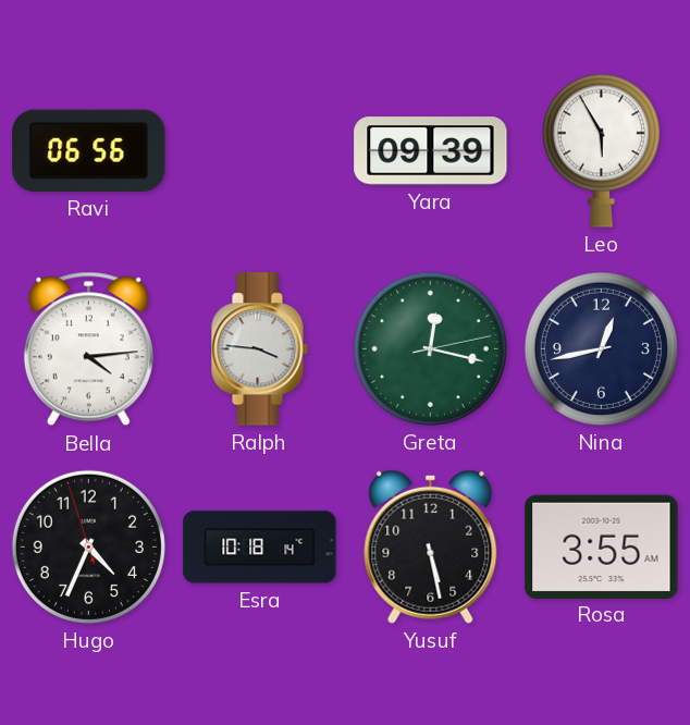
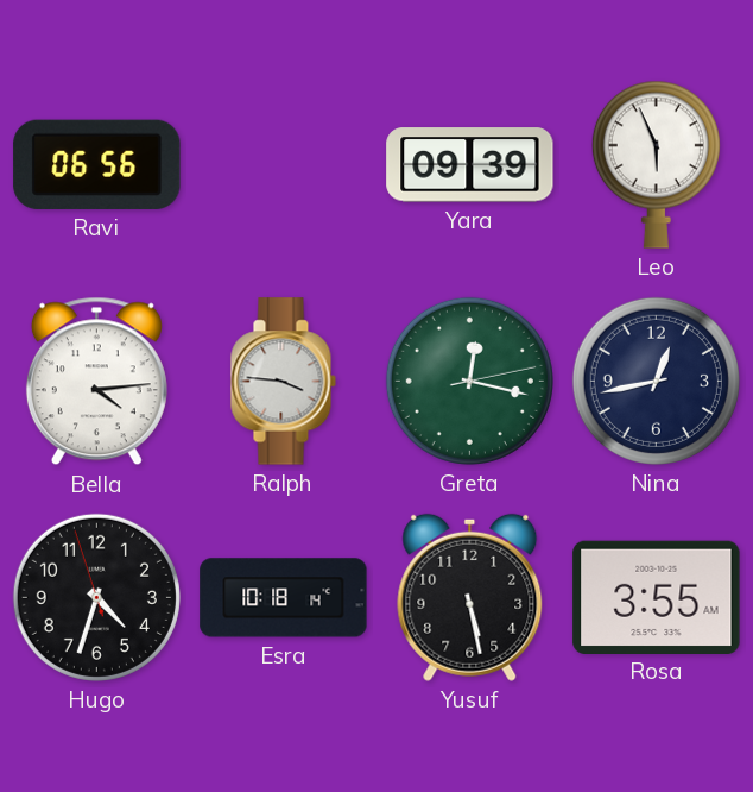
Leo: 5:55 -> 5:56
Hugo: 4:33 -> 4:32
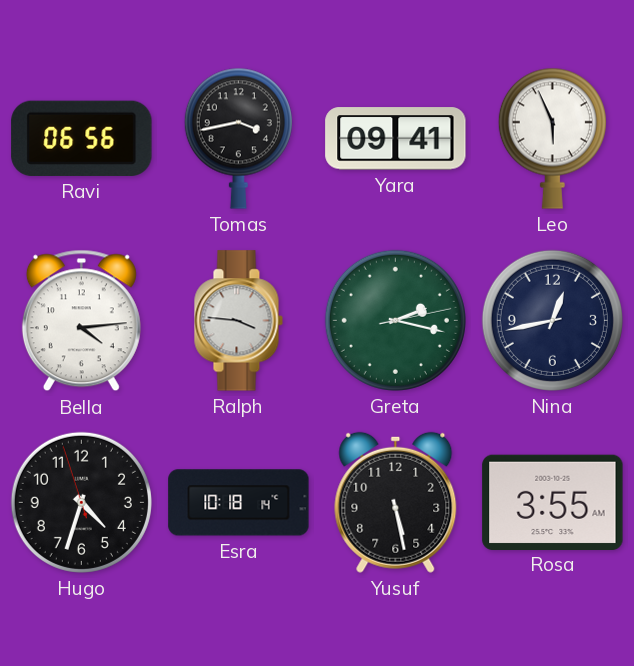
Tomas: none -> 3:43
Yara: 09:39 -> 09:41
Greta: 12:17 -> 2:17
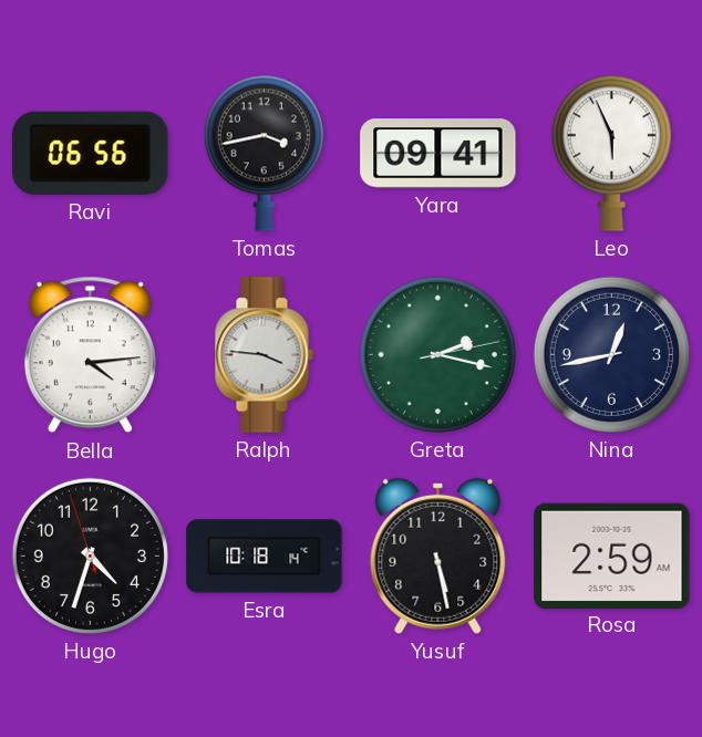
Rosa: 3:55 -> 2:59
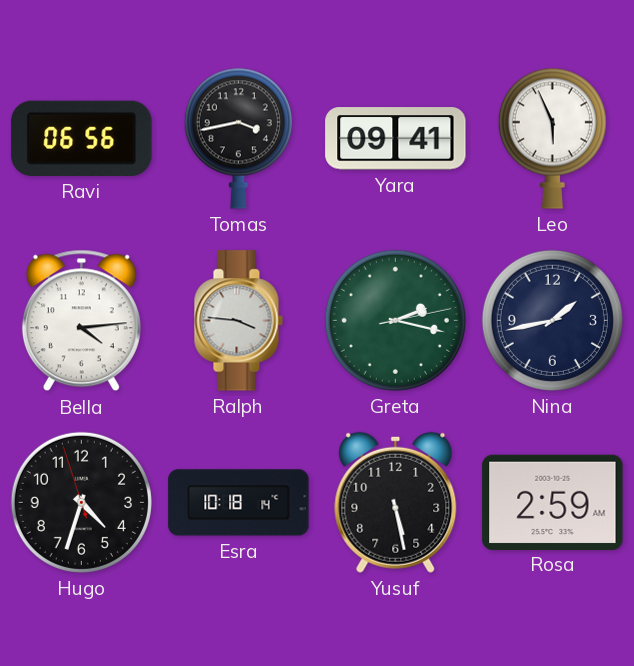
Nina: 12:43 -> 1:43
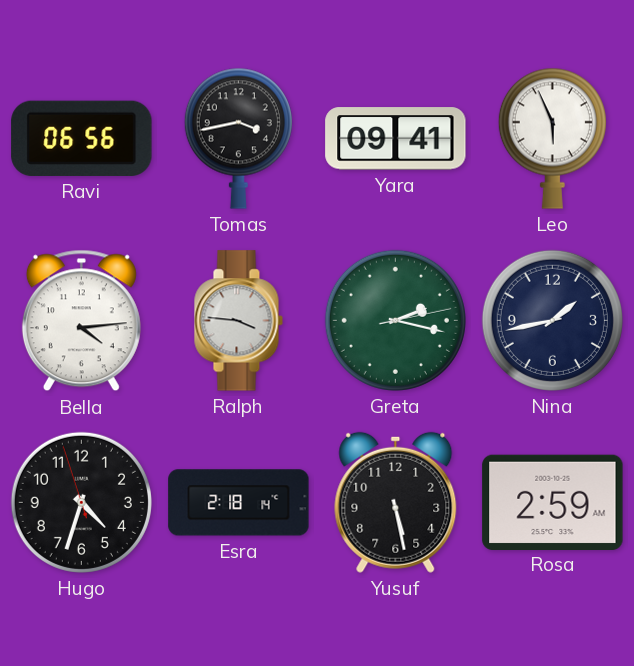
Esra: 10:18 -> 2:18
